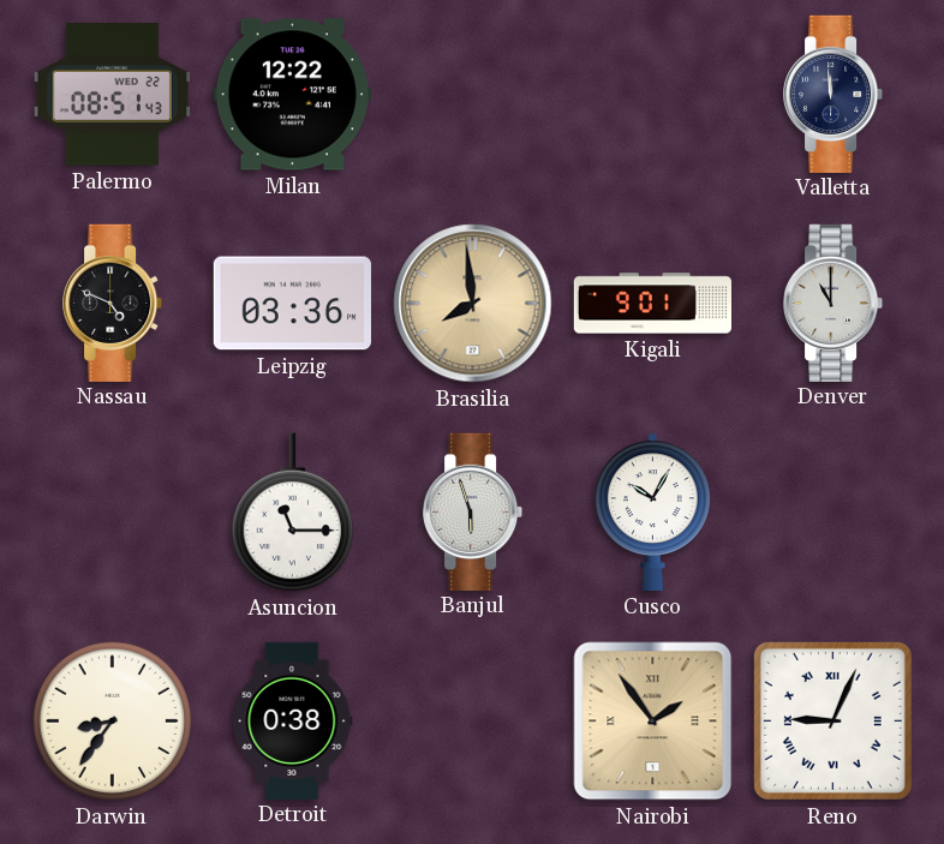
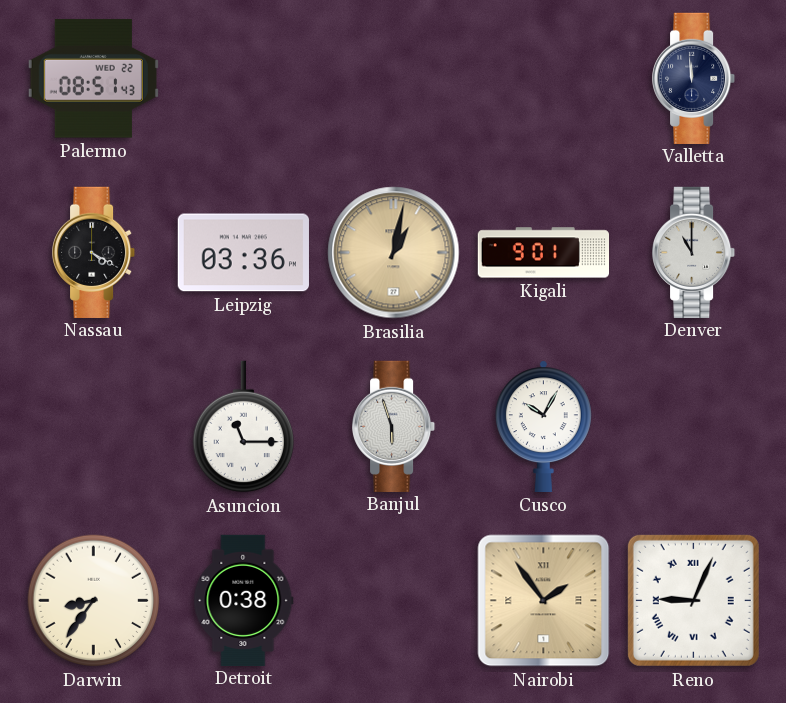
Milan: 12:22 -> none
Nassau: 4:49 -> 4:20
Brasilia: 7:59 -> 1:02
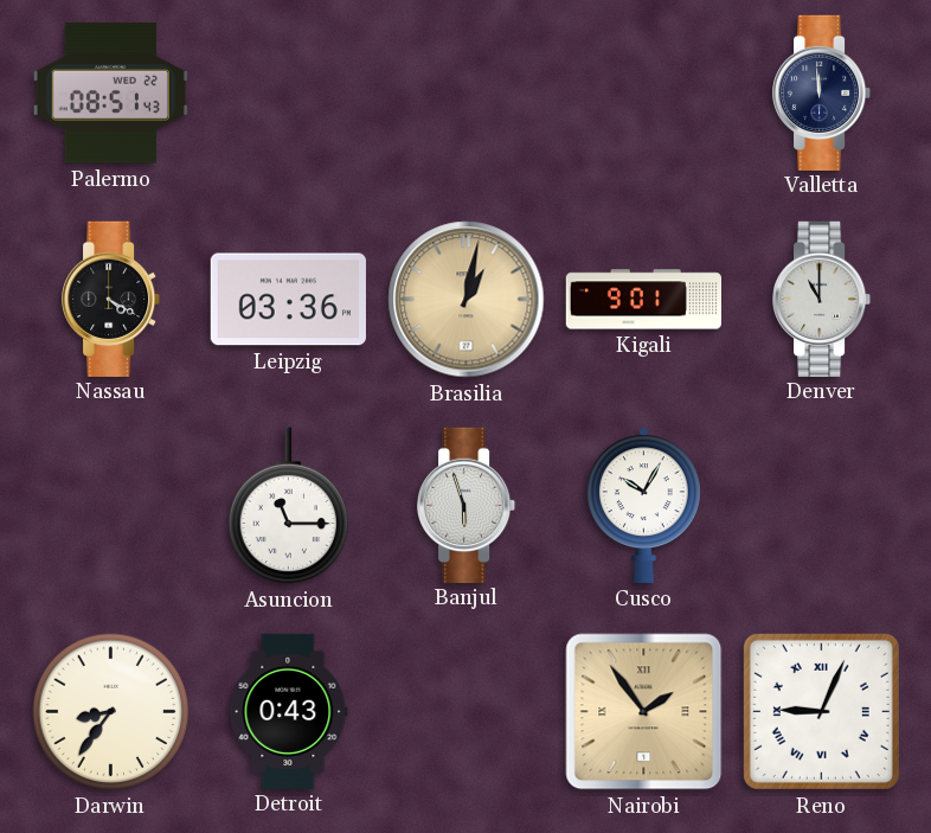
Detroit: 0:38 -> 0:43
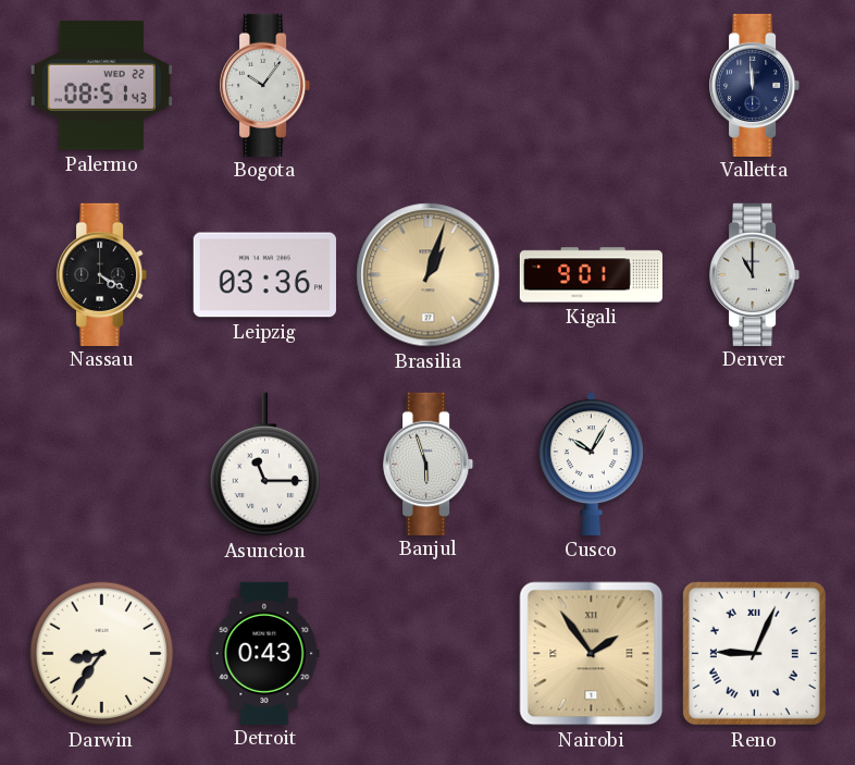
Bogota: none -> 10:06
Brasilia: 1:02 -> 1:03
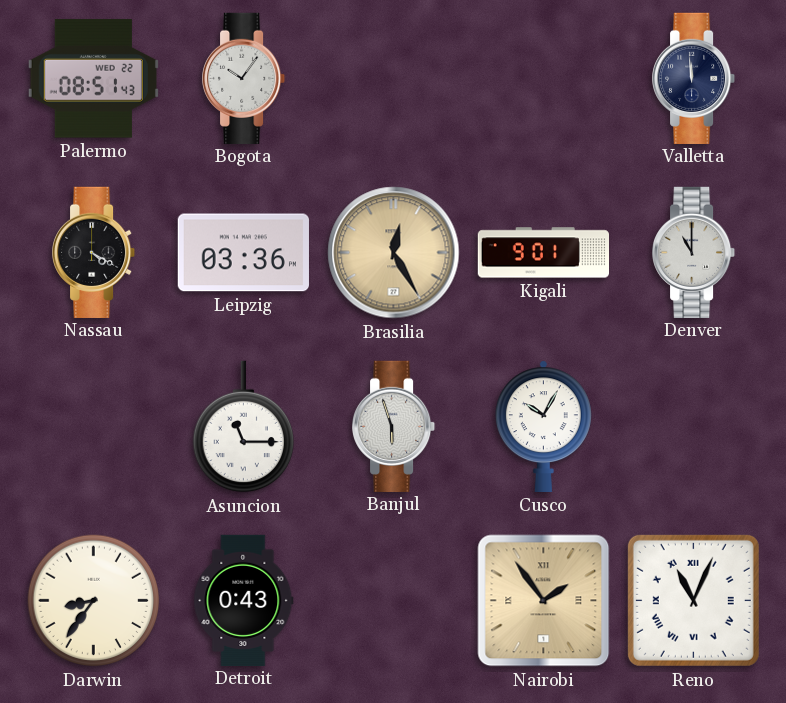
Brasilia: 1:03 -> 12:25
Reno: 9:04 -> 11:04
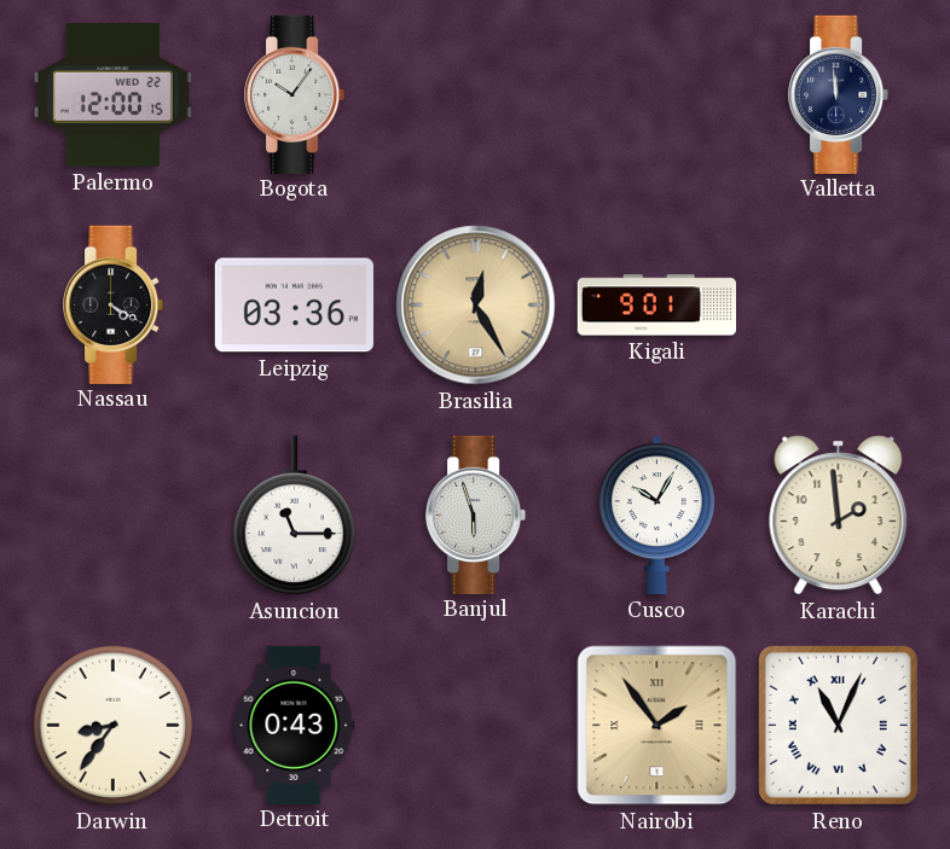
Palermo: 08:51 -> 12:00
Denver: 11:00 -> none
Karachi: none -> 1:59
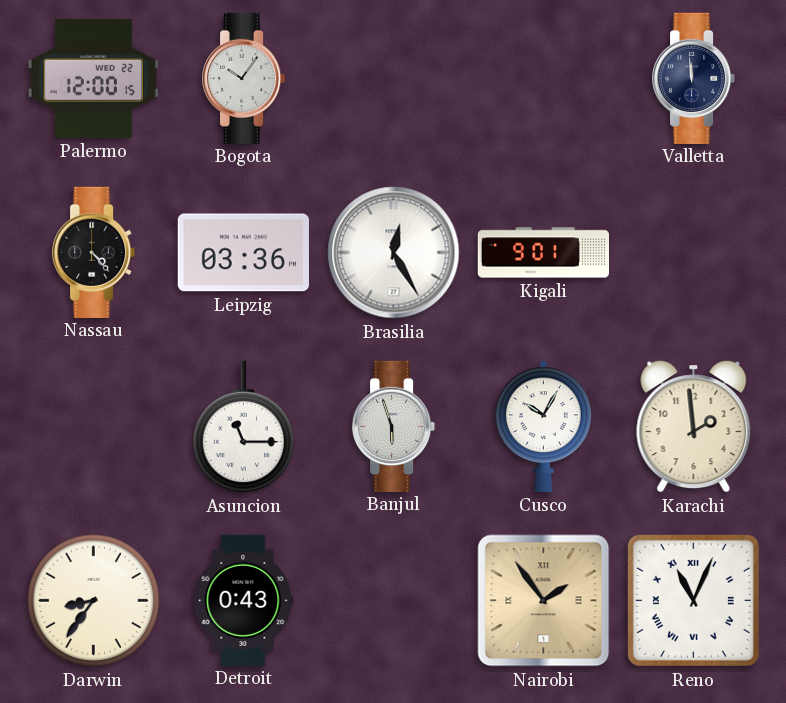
Nassau: 4:20 -> 4:23
Brasilia dial: champagne -> white
